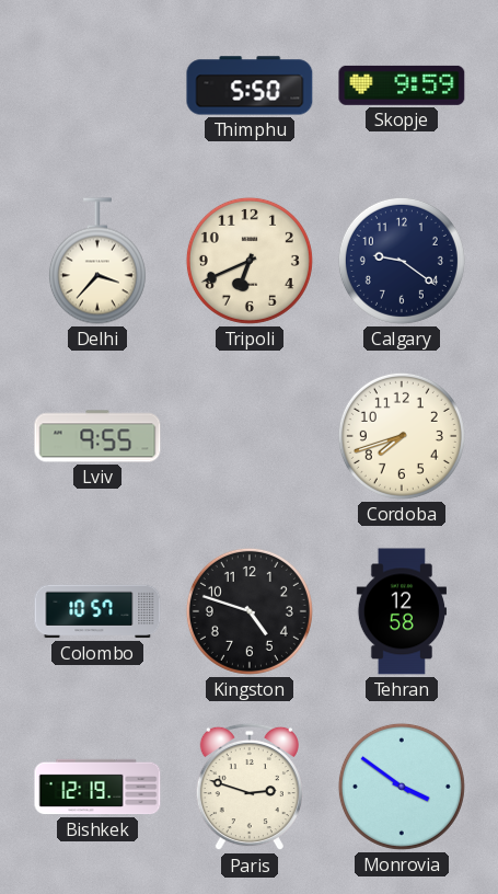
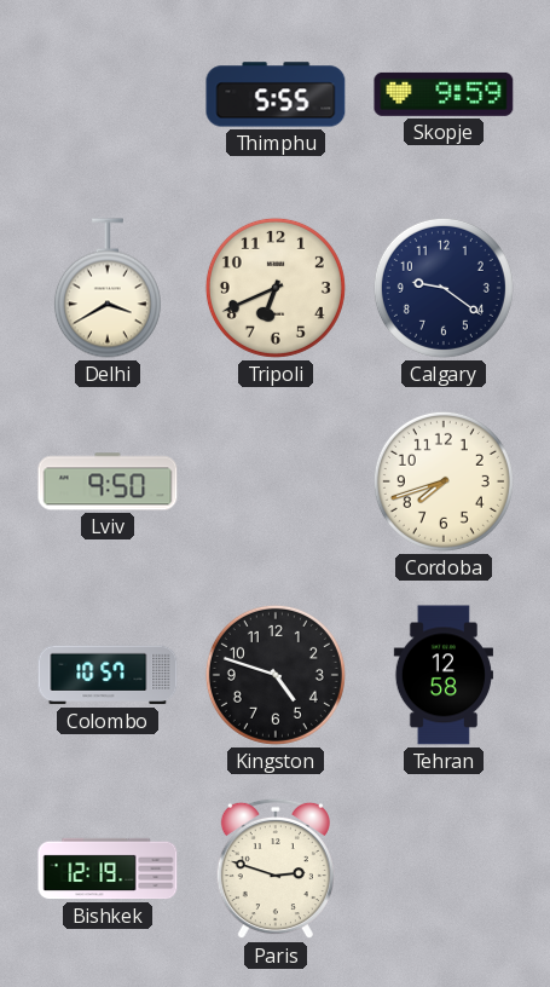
Thimphu: 5:50 -> 5:55
Delhi: 3:37 -> 3:40
Lviv: 9:55 -> 9:50
Monrovia: 3:51 -> none
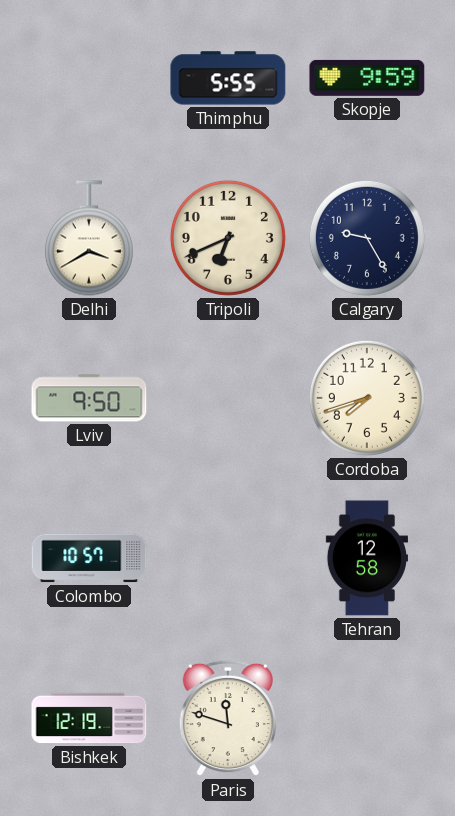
Calgary: 9:21 -> 9:25
Kingston: 4:48 -> none
Paris: 2:48 -> 11:48
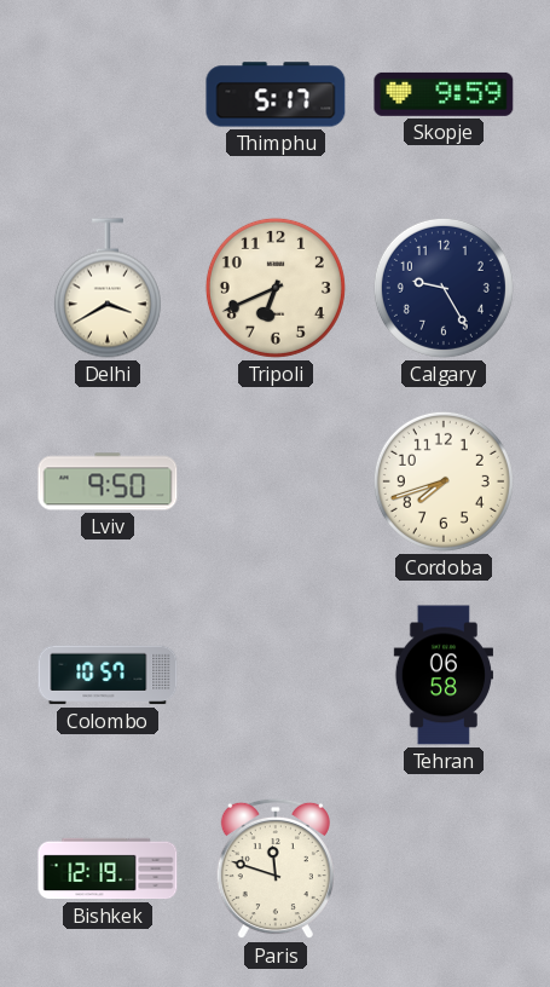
Thimphu: 5:55 -> 5:17
Tehran: 12:58 -> 06:58
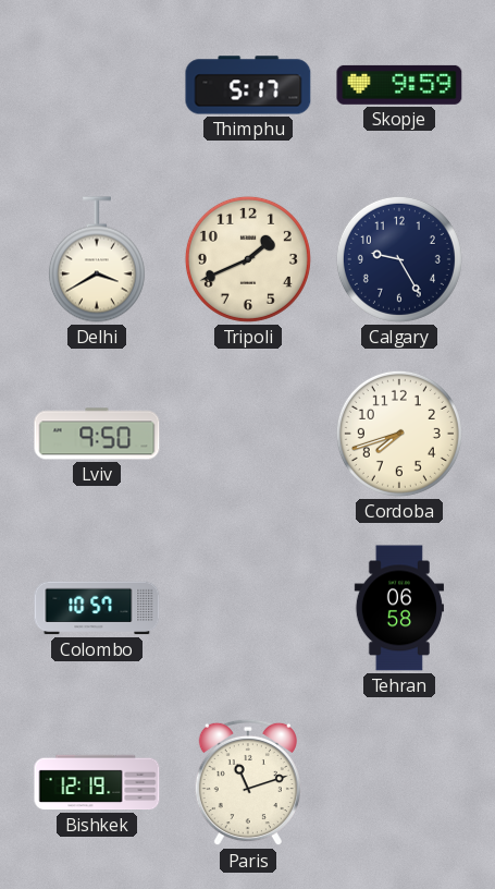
Tripoli: 6:41 -> 1:41
Paris: 11:48 -> 11:12
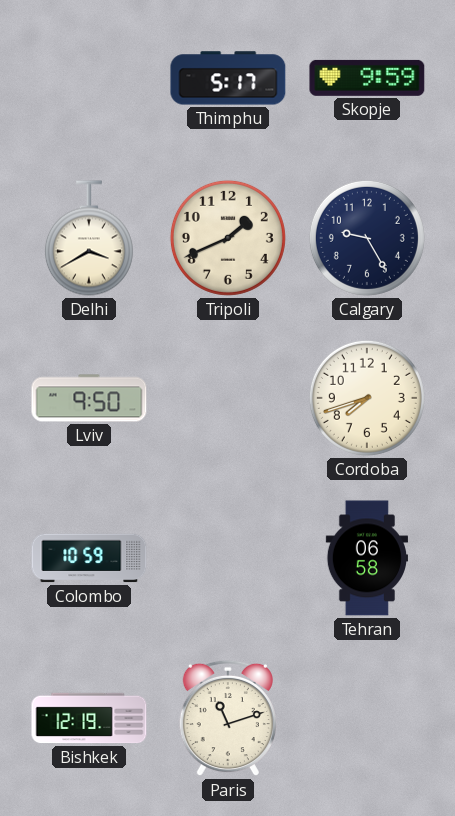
Colombo: 10:57 -> 10:59
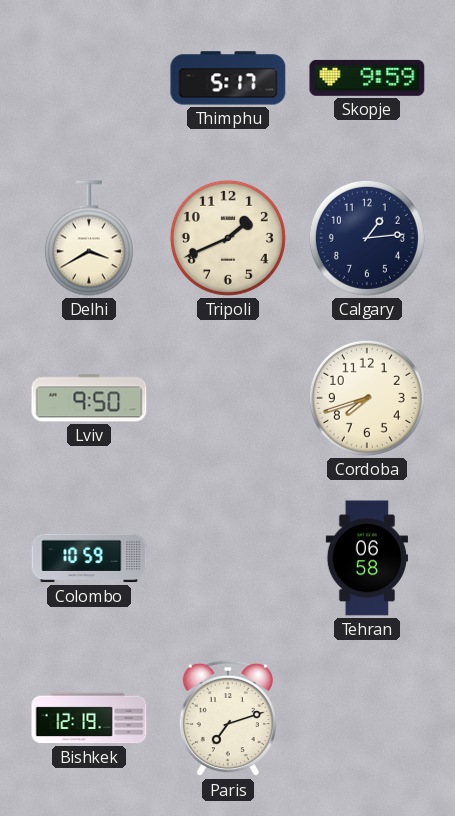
Calgary: 9:25 -> 1:14
Paris: 11:12 -> 7:12
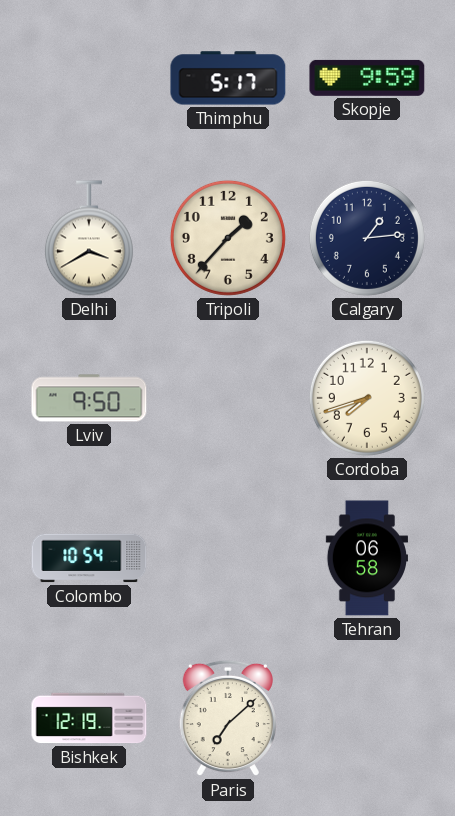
Tripoli: 1:41 -> 1:37
Colombo: 10:59 -> 10:54
Paris: 7:12 -> 7:08
